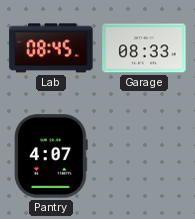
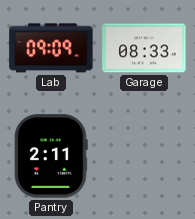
Lab: 08:45 -> 09:09
Pantry: 4:07 -> 2:11
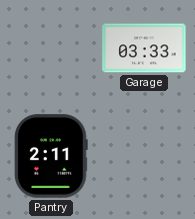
Lab: 09:09 -> none
Garage: 08:33 -> 03:33
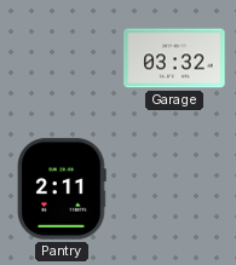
Garage: 03:33 -> 03:32
